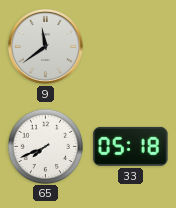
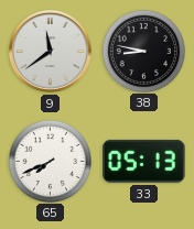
38: none -> 8:47
33: 05:18 -> 05:13
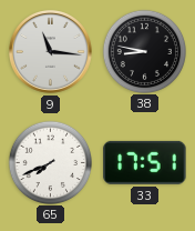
9: 11:39 -> 11:16
33: 05:13 -> 17:51
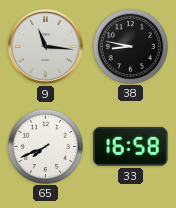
33: 17:51 -> 16:58
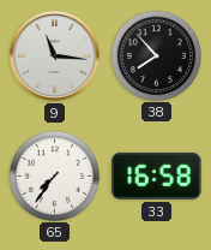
38: 8:47 -> 7:53
65: 7:41 -> 7:36
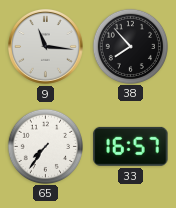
33: 16:58 -> 16:57
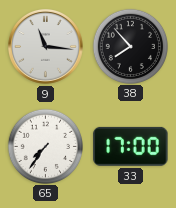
33: 16:57 -> 17:00
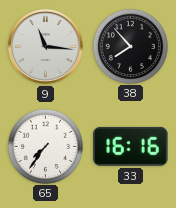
33: 17:00 -> 16:16
